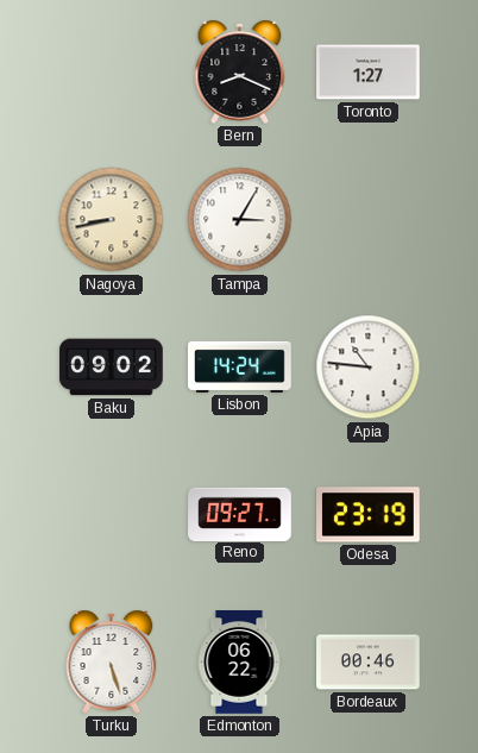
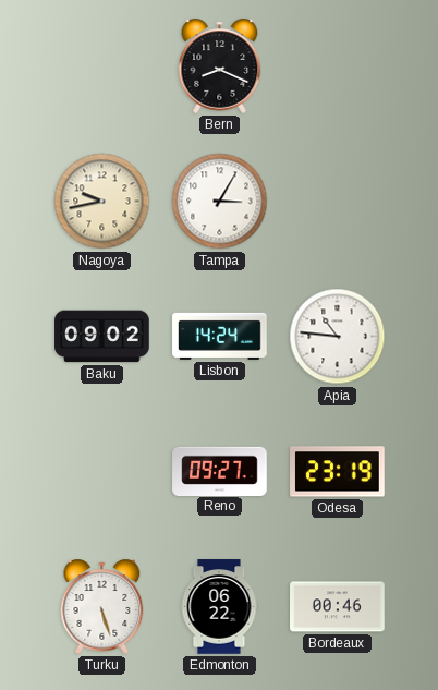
Toronto: 1:27 -> none
Nagoya: 8:43 -> 9:43
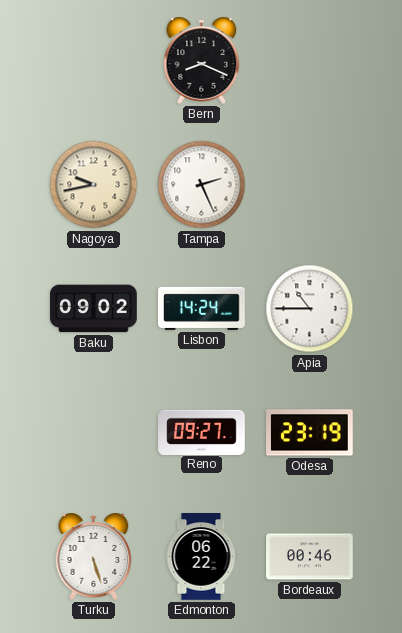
Tampa: 3:05 -> 2:26
Apia: 10:46 -> 10:45
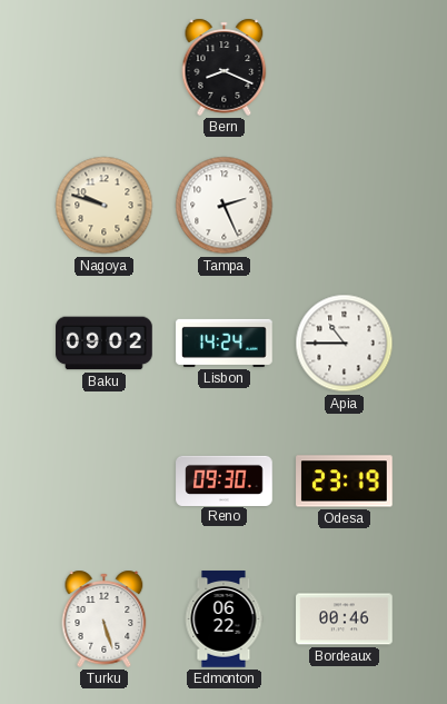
Nagoya: 9:43 -> 9:48
Reno: 09:27 -> 09:30
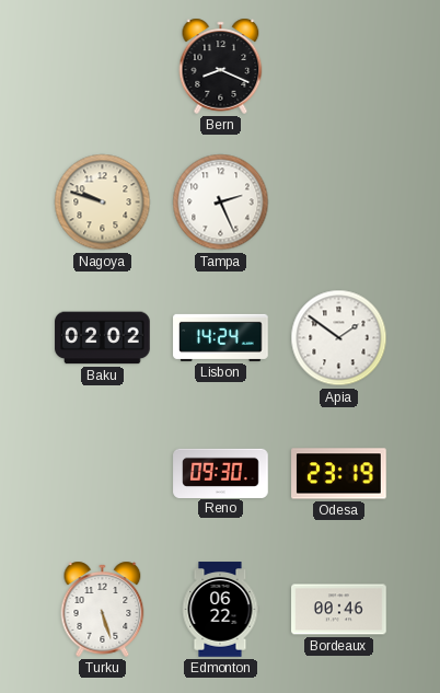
Baku: 09:02 -> 02:02
Apia: 10:45 -> 1:51
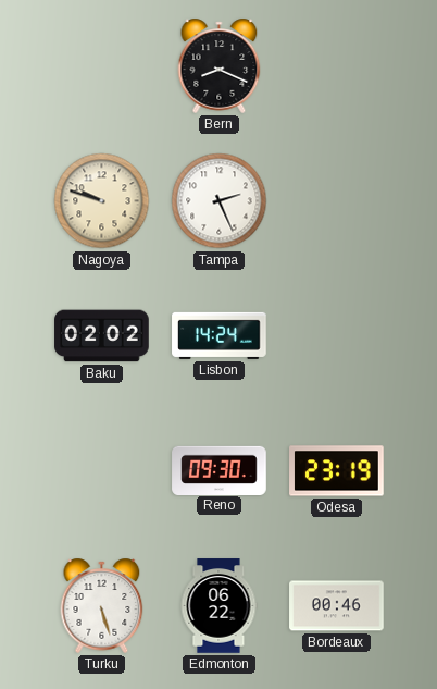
Apia: 1:51 -> none
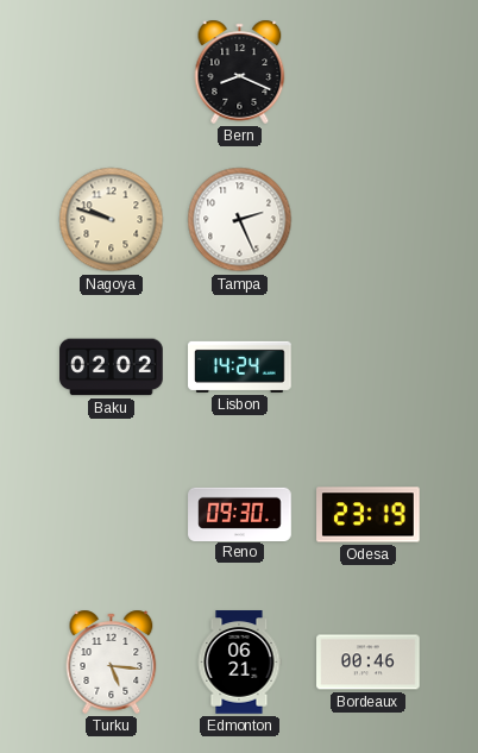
Turku: 5:27 -> 5:16
Edmonton: 06:22 -> 06:21
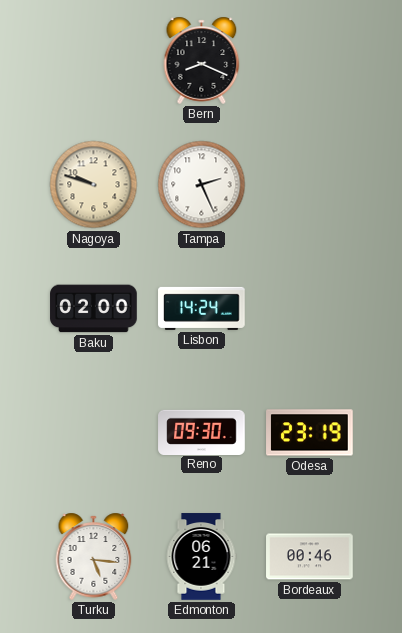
Baku: 02:02 -> 02:00
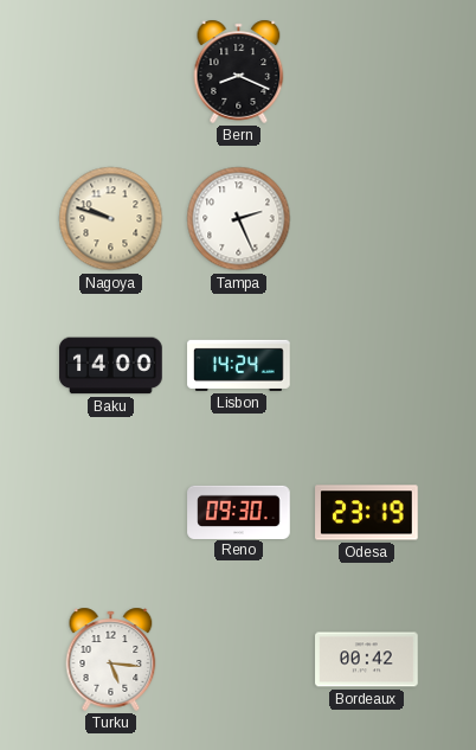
Baku: 02:00 -> 14:00
Edmonton: 06:21 -> none
Bordeaux: 00:46 -> 00:42
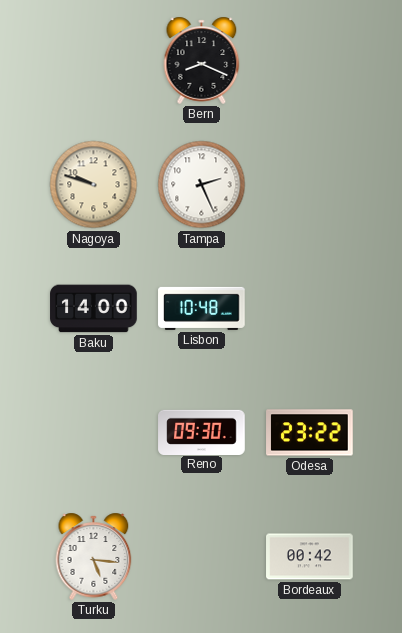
Lisbon: 14:24 -> 10:48
Odesa: 23:19 -> 23:22
